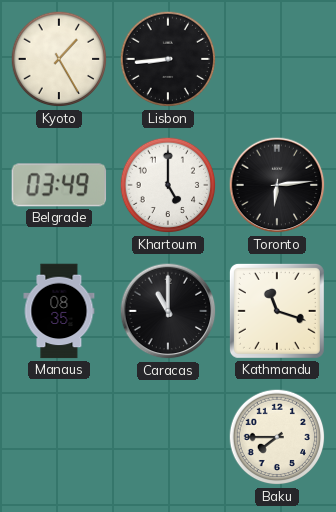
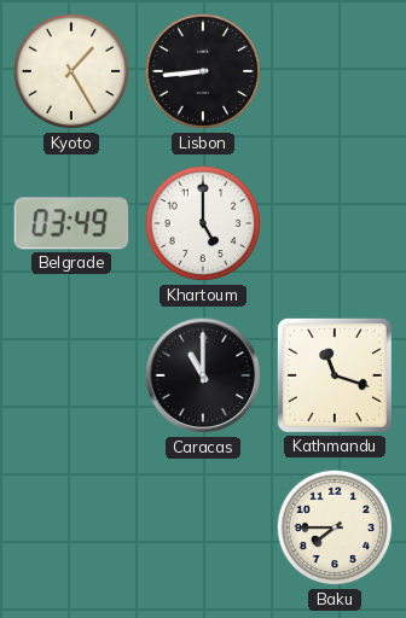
Toronto: 6:14 -> none
Manaus: 08:35 -> none
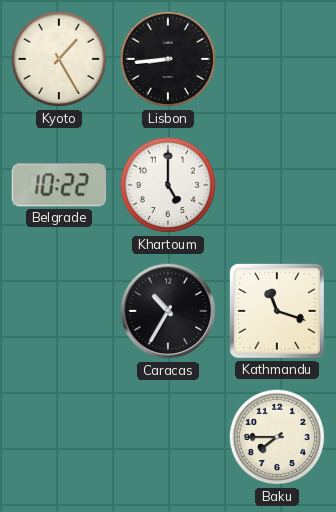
Belgrade: 03:49 -> 10:22
Caracas: 11:00 -> 10:35
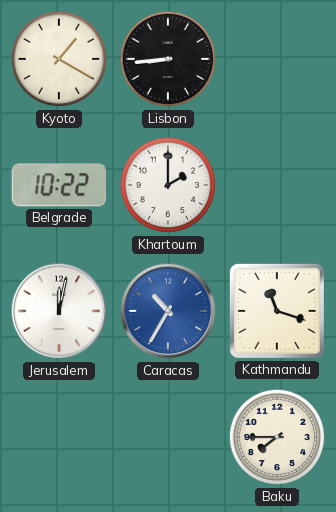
Kyoto: 1:25 -> 1:20
Khartoum: 5:00 -> 2:00
Jerusalem: none -> 12:02
Caracas dial: black -> blue
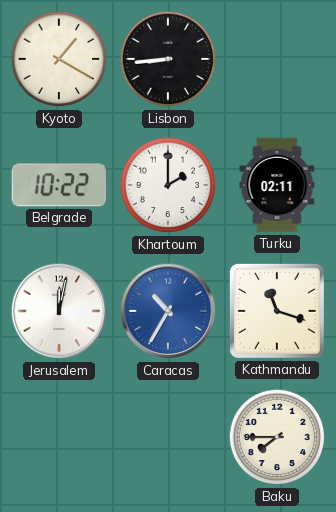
Turku: none -> 02:11
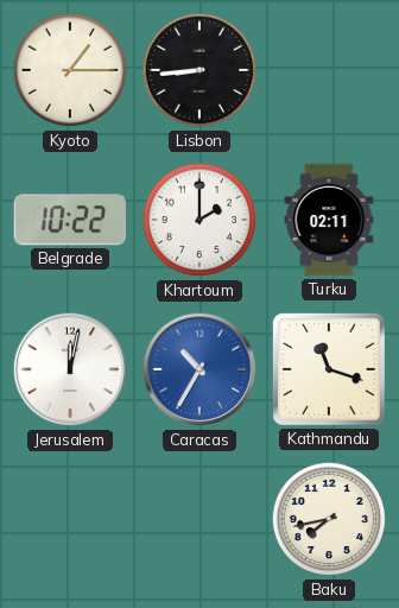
Kyoto: 1:20 -> 1:15
Baku: 7:45 -> 7:43
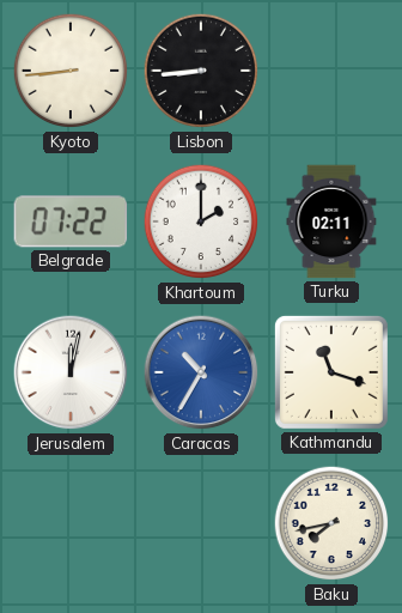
Kyoto: 1:15 -> 8:44
Belgrade: 10:22 -> 07:22
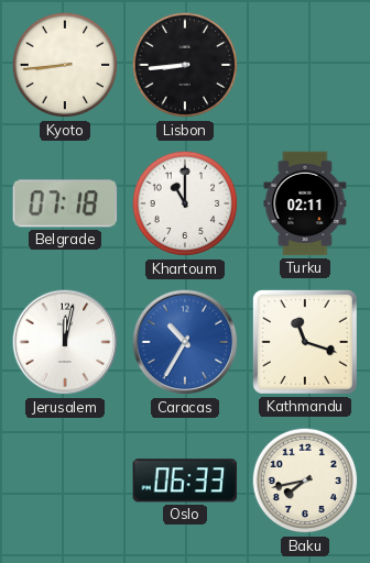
Belgrade: 07:22 -> 07:18
Khartoum: 2:00 -> 11:00
Oslo: none -> 06:33
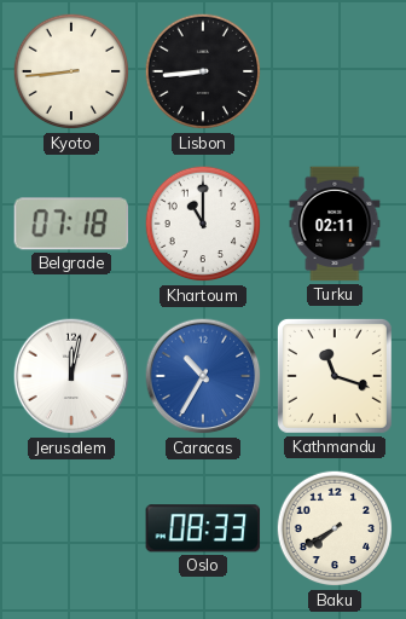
Oslo: 06:33 -> 08:33
Baku: 7:43 -> 7:40
